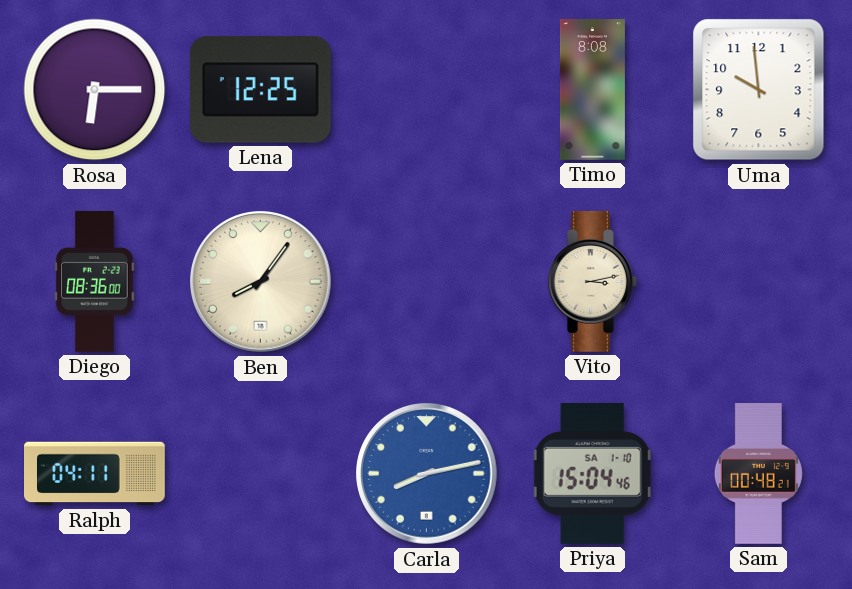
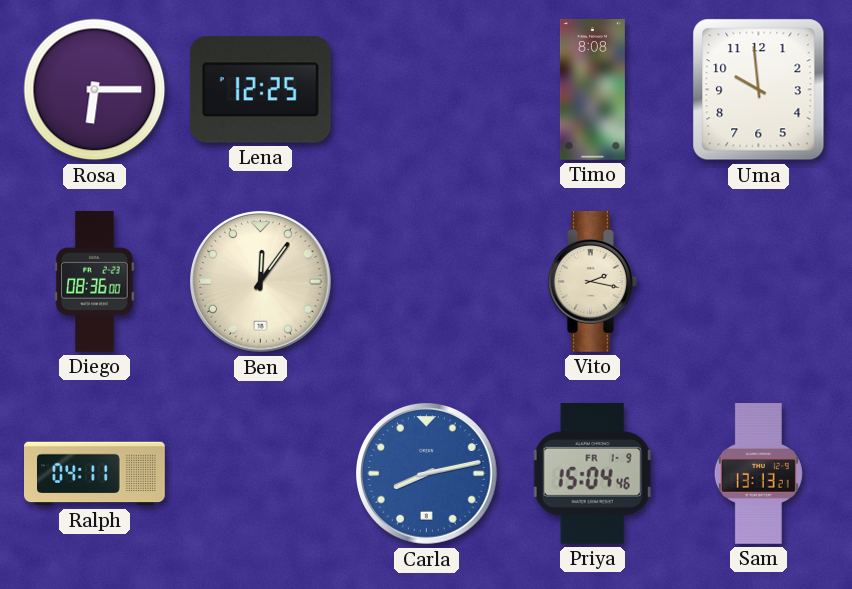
Ben: 8:06 -> 12:06
Vito: 3:13 -> 2:17
Priya date: SA 1-10 -> FR 1-9
Sam: 00:48 -> 13:13
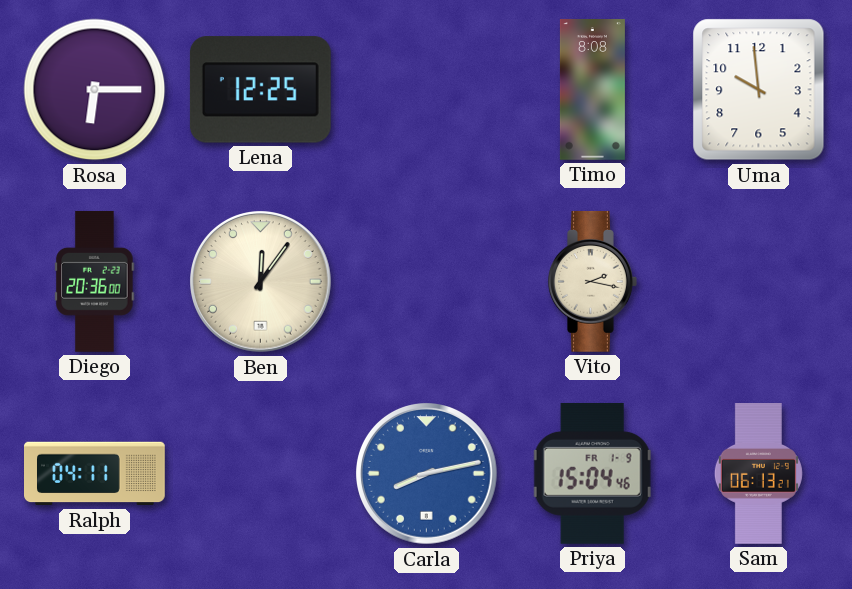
Diego: 08:36 -> 20:36
Sam: 13:13 -> 06:13
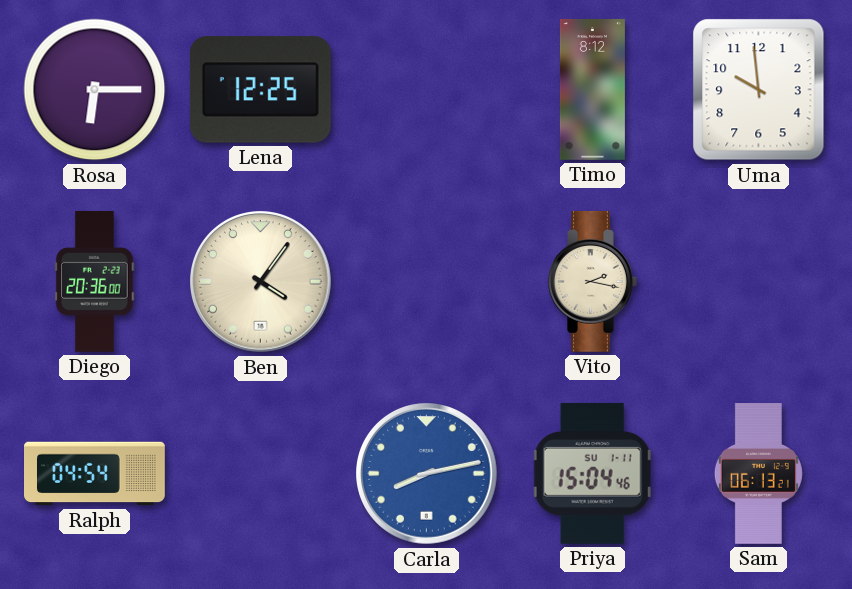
Timo: 8:08 -> 8:12
Ben: 12:06 -> 4:06
Ralph: 04:11 -> 04:54
Priya date: FR 1-9 -> SU 1-11
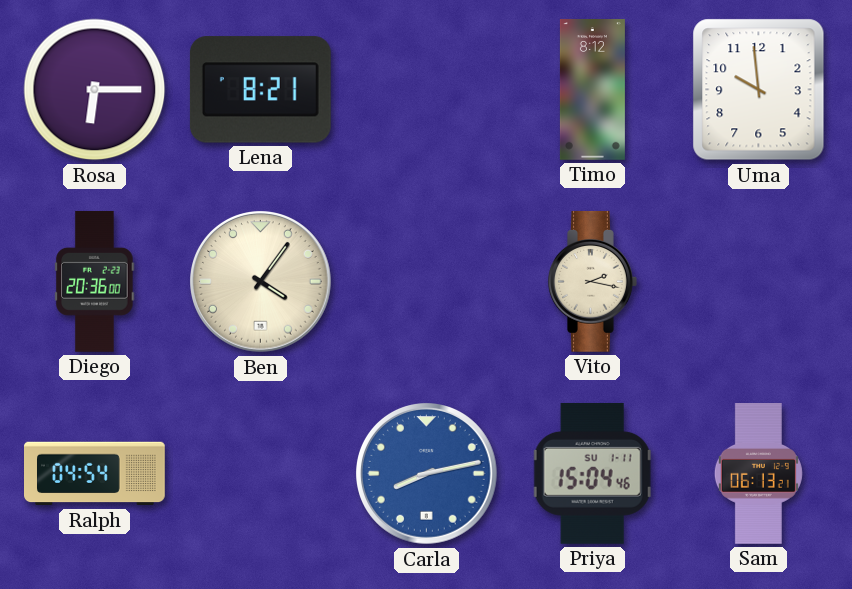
Lena: 12:25 -> 8:21
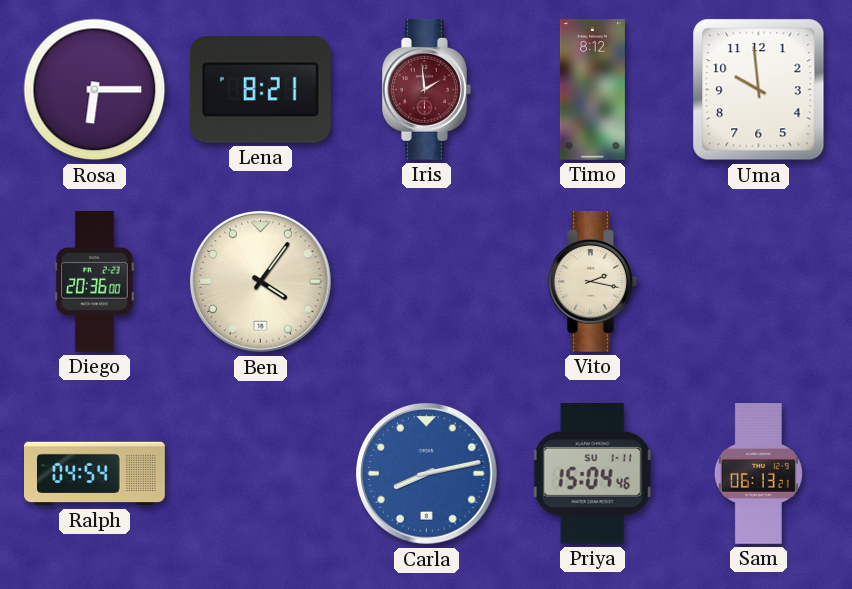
Iris: none -> 1:59
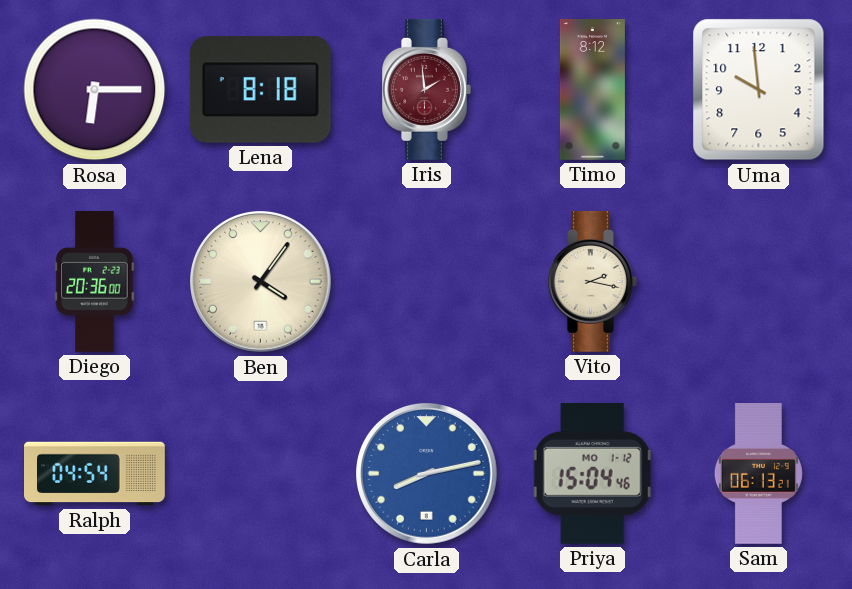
Lena: 8:21 -> 8:18
Priya date: SU 1-11 -> MO 1-12
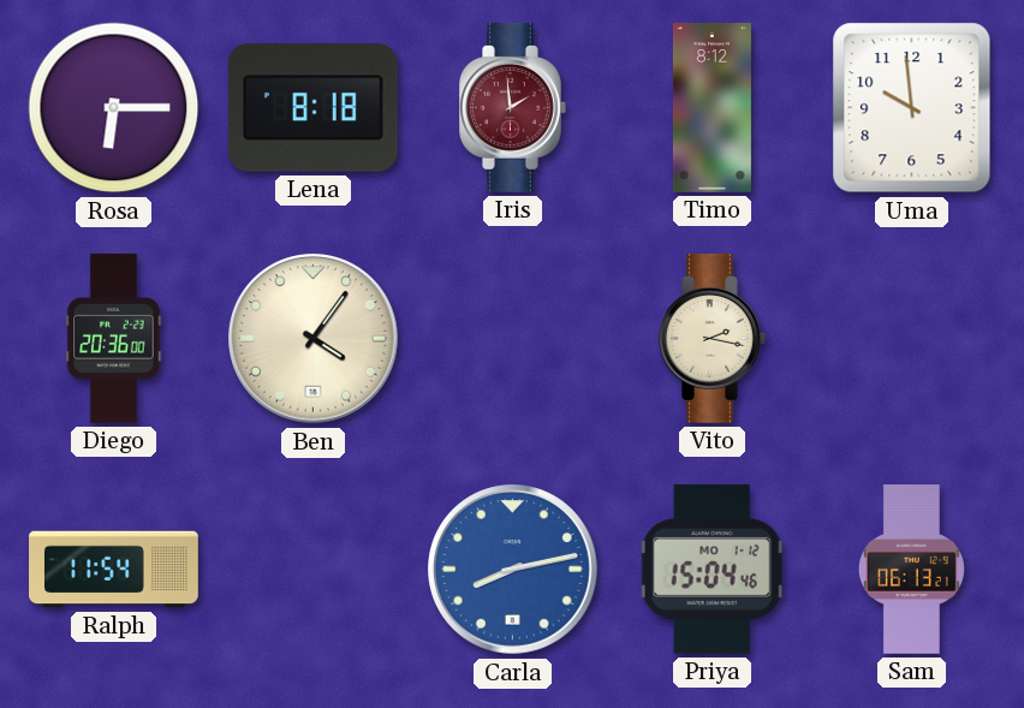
Ralph: 04:54 -> 11:54
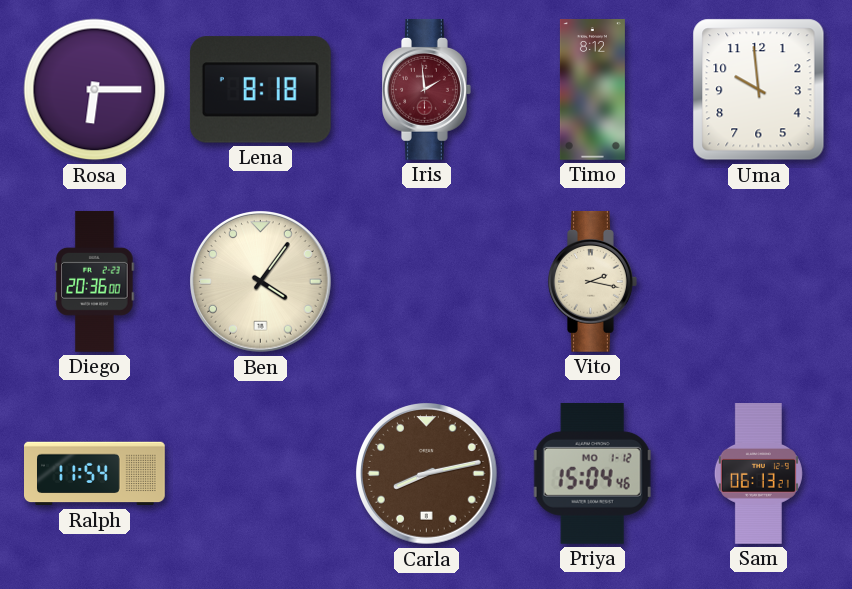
Carla dial: blue -> brown
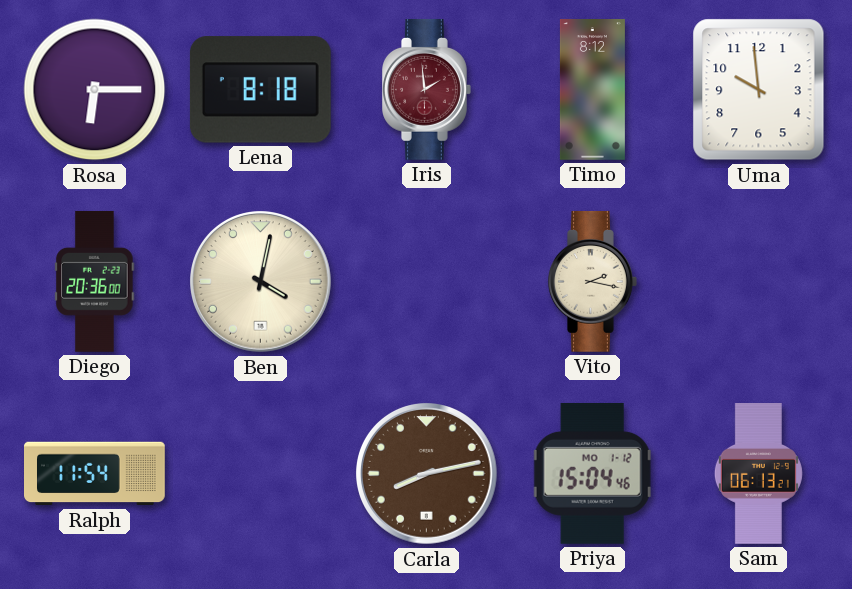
Ben: 4:06 -> 4:02
